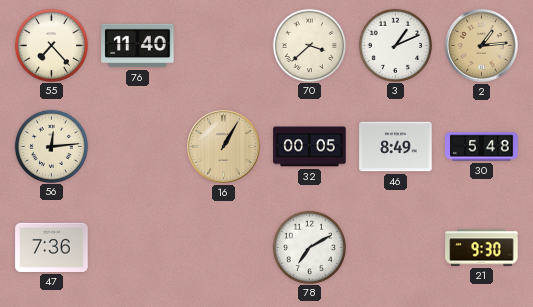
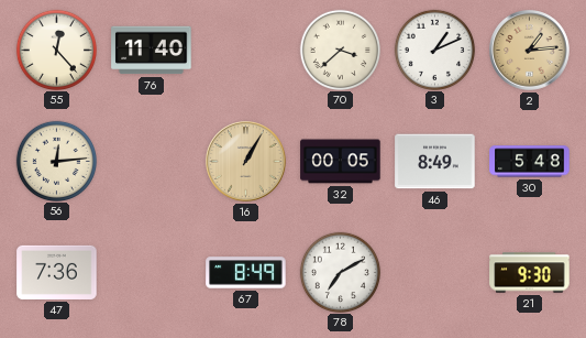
55: 7:23 -> 12:23
67: none -> 8:49
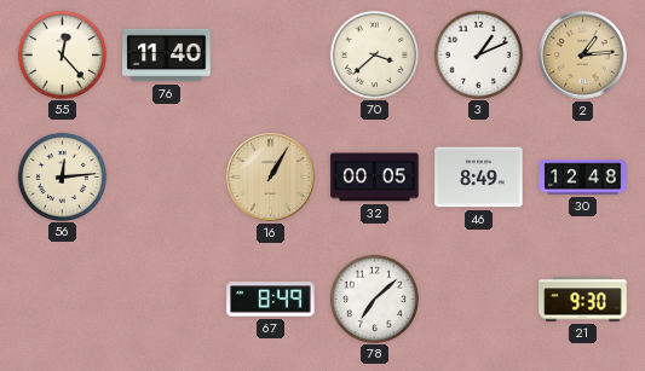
30: 5:48 -> 12:48
47: 7:36 -> none
78: 7:10 -> 7:08
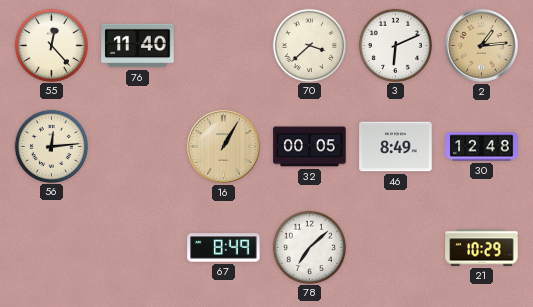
3: 1:11 -> 6:11
21: 9:30 -> 10:29
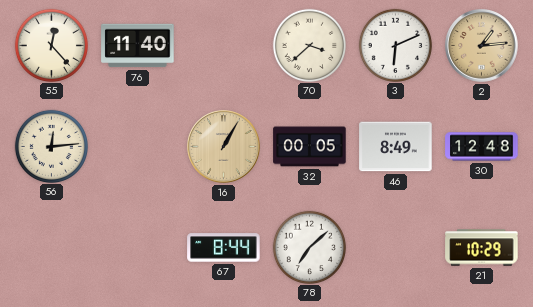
67: 8:49 -> 8:44
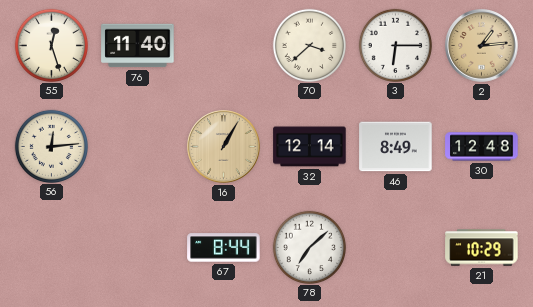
55: 12:23 -> 12:27
3: 6:11 -> 6:15
32: 00:05 -> 12:14
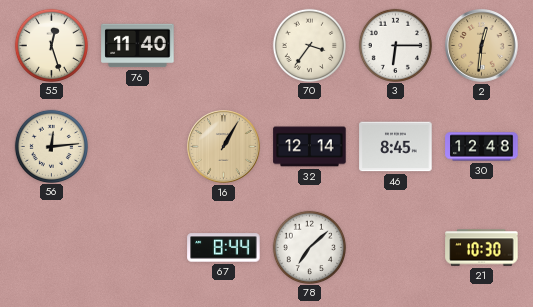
70: 3:38 -> 3:36
2: 1:14 -> 12:31
46: 8:49 -> 8:45
21: 10:29 -> 10:30
